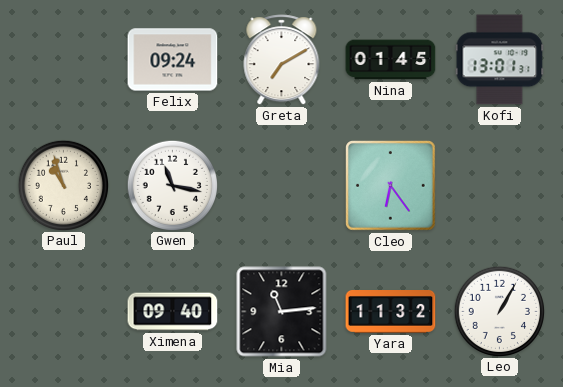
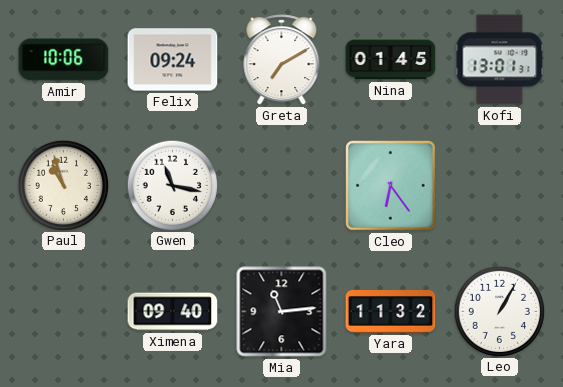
Amir: none -> 10:06
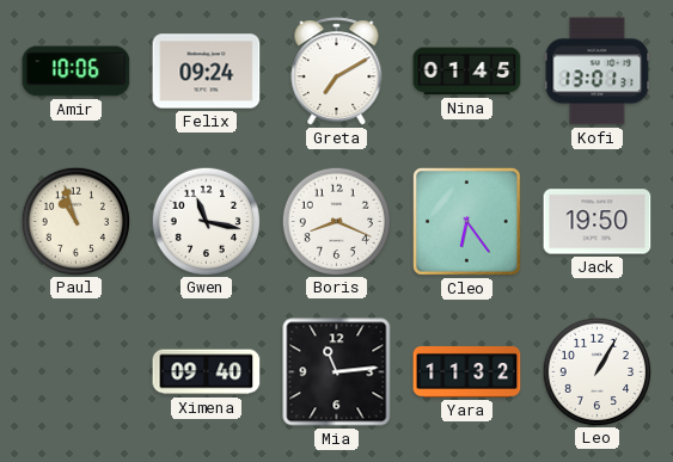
Boris: none -> 8:19
Jack: none -> 19:50
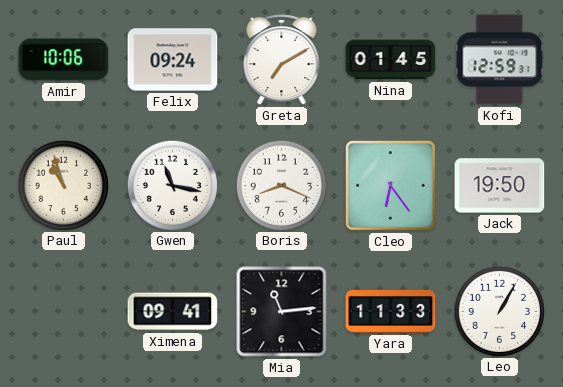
Kofi: 13:01 -> 12:59
Ximena: 09:40 -> 09:41
Yara: 11:32 -> 11:33
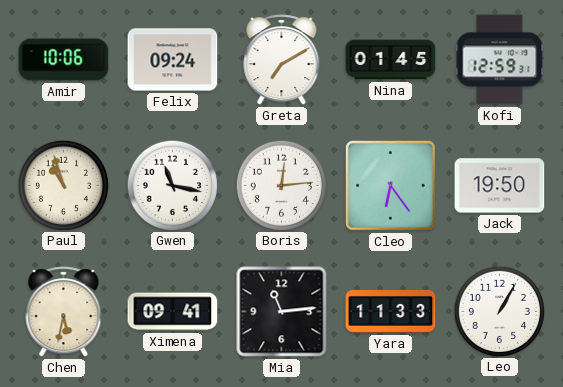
Boris: 8:19 -> 12:14
Chen: none -> 5:32
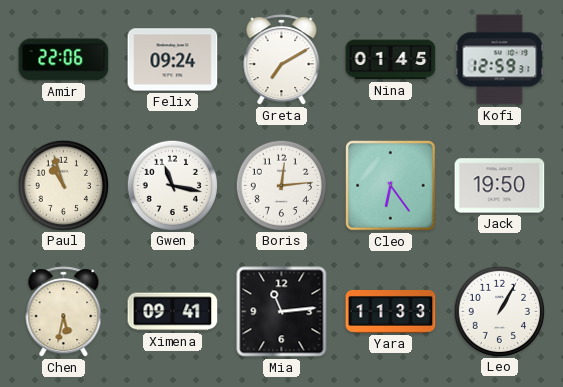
Amir: 10:06 -> 22:06
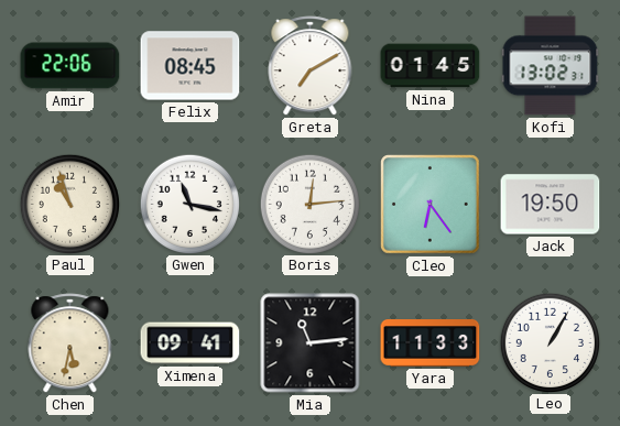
Felix: 09:24 -> 08:45
Kofi: 12:59 -> 13:02
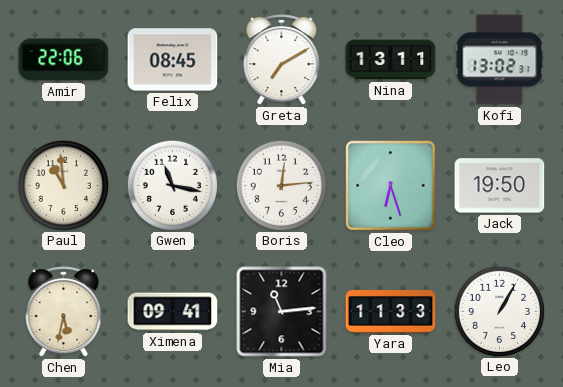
Nina: 01:45 -> 13:11
Paul: 10:57 -> 10:59
Cleo: 6:24 -> 6:27
